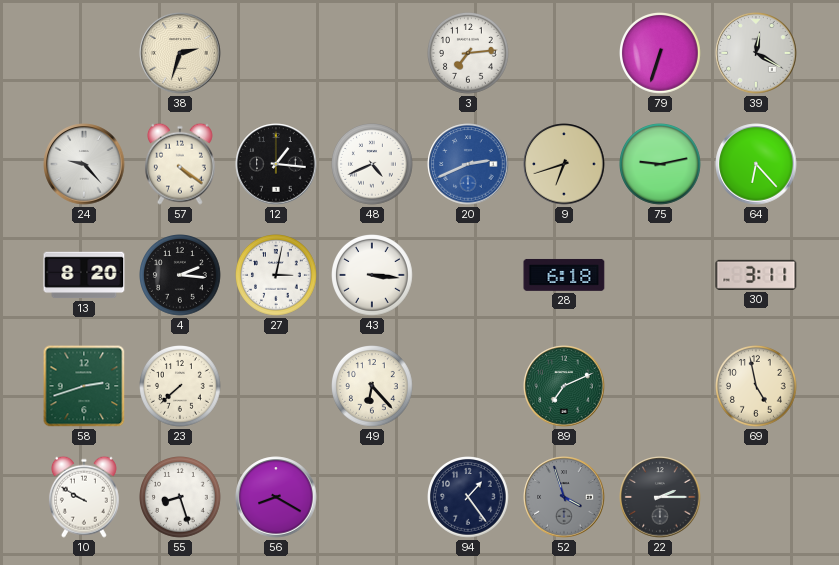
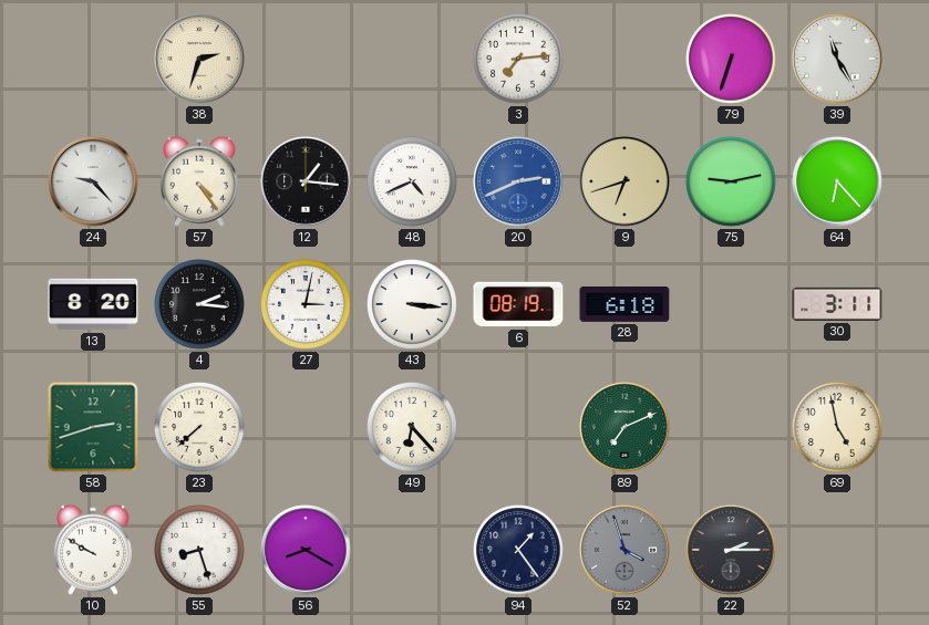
39: 12:20 -> 11:25
57: 4:21 -> 4:24
6: none -> 08:19
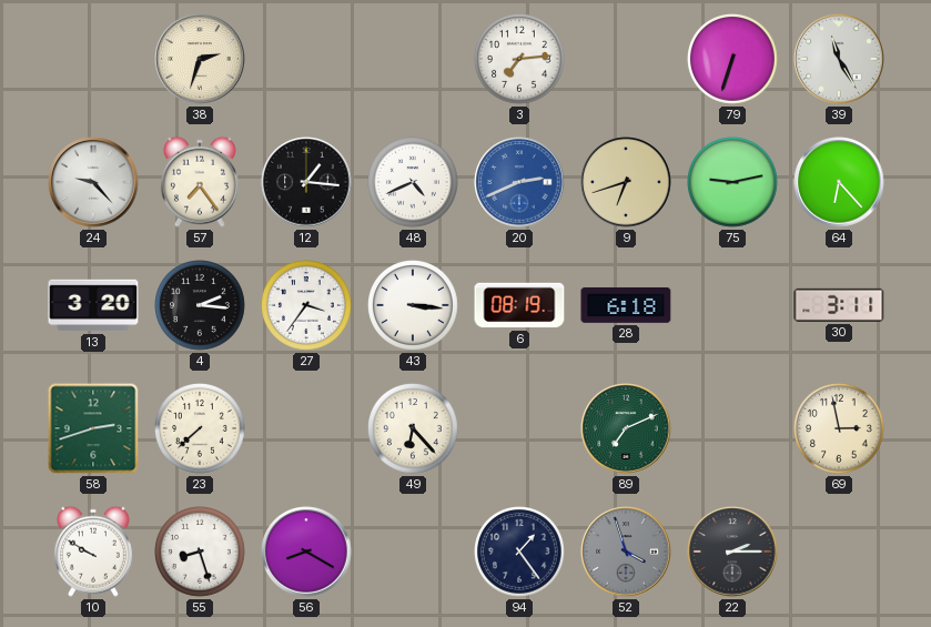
57: 4:24 -> 7:24
13: 8:20 -> 3:20
27: 3:02 -> 3:36
69: 4:58 -> 2:58
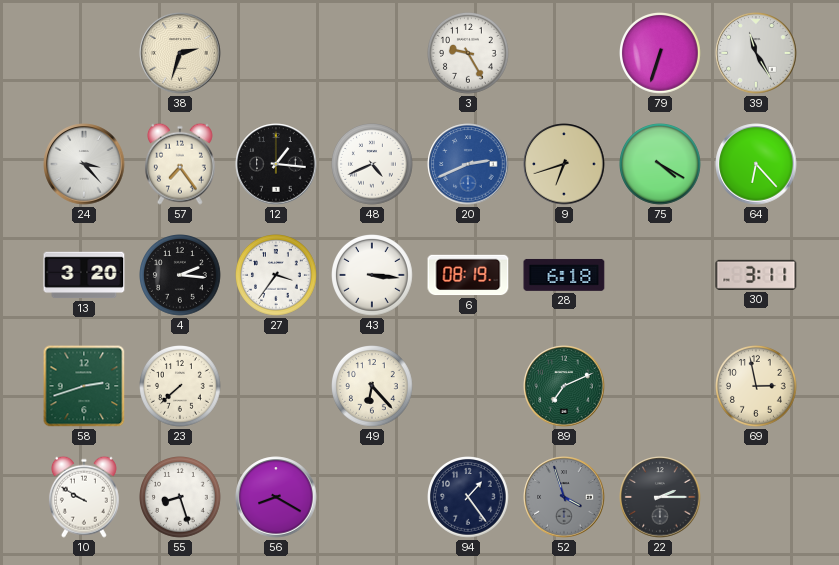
3: 7:14 -> 9:25
24: 9:23 -> 3:23
75: 9:13 -> 4:20
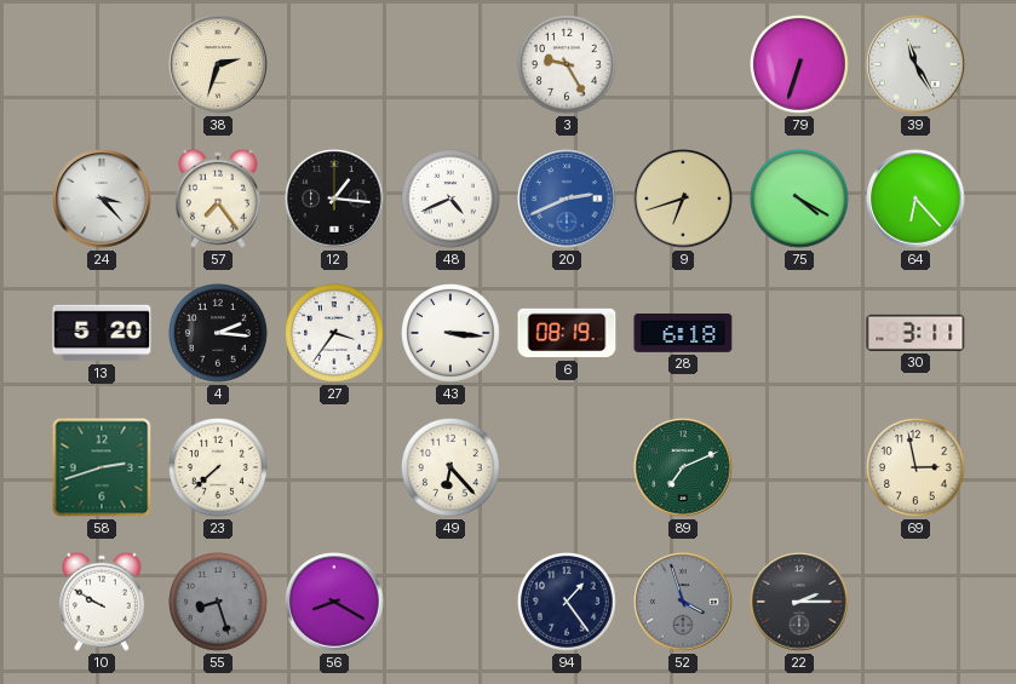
13: 3:20 -> 5:20
55 dial: white -> grey
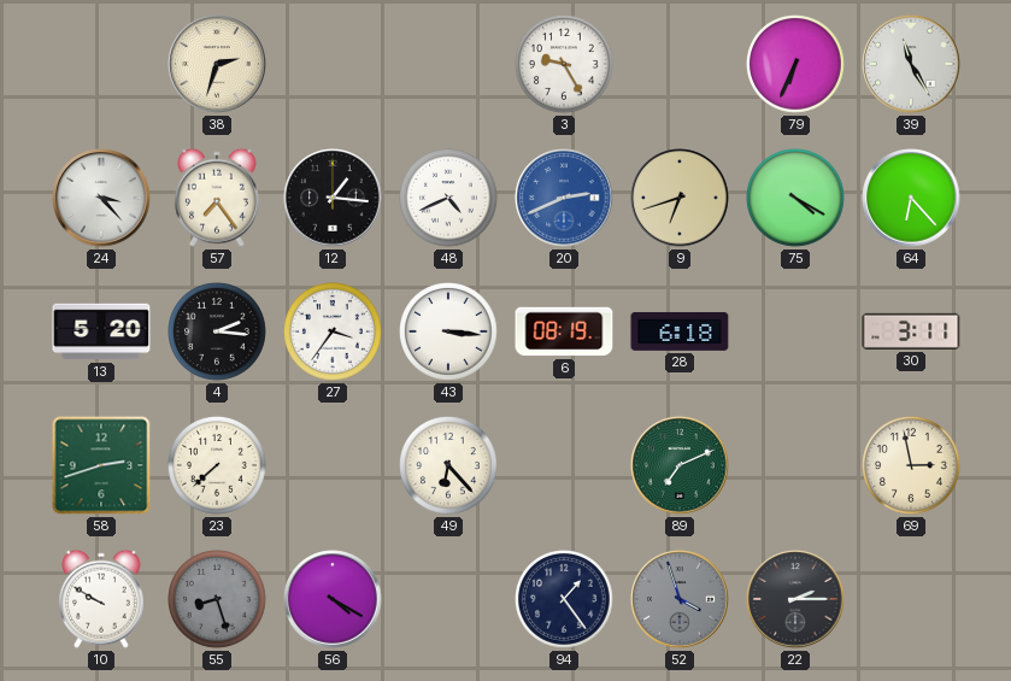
79: 6:33 -> 6:34
56: 8:20 -> 4:20
